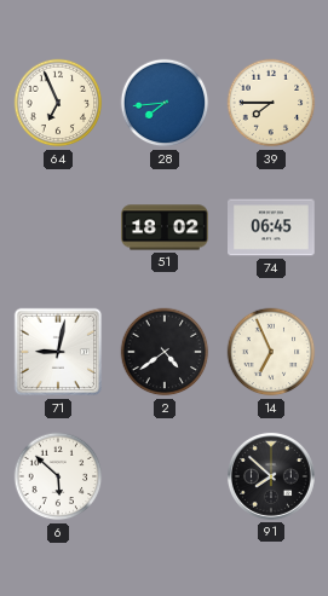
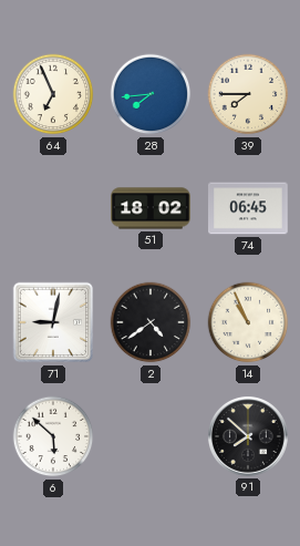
14: 6:56 -> 10:56
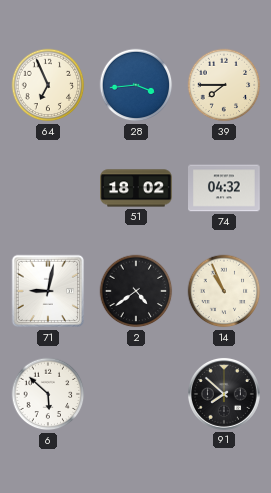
28: 7:44 -> 3:44
74: 06:45 -> 04:32
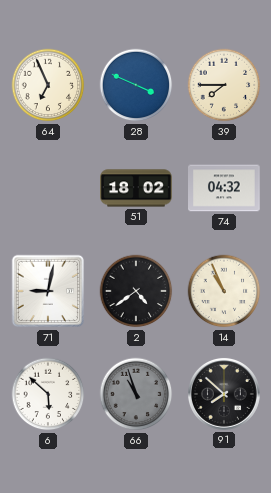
28: 3:44 -> 3:49
66: none -> 10:57
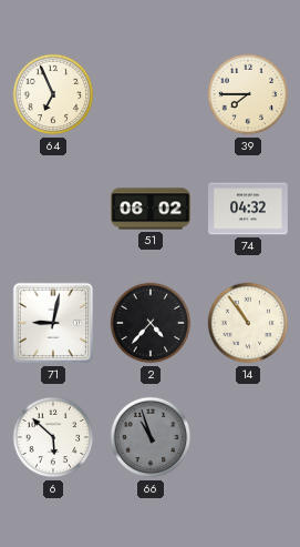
28: 3:49 -> none
51: 18:02 -> 06:02
2: 4:39 -> 4:37
14: 10:56 -> 10:54
91: 7:52 -> none
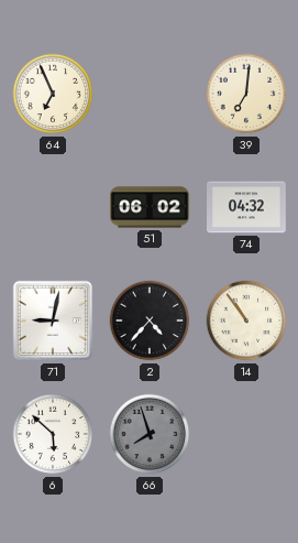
39: 7:45 -> 7:01
66: 10:57 -> 7:57
